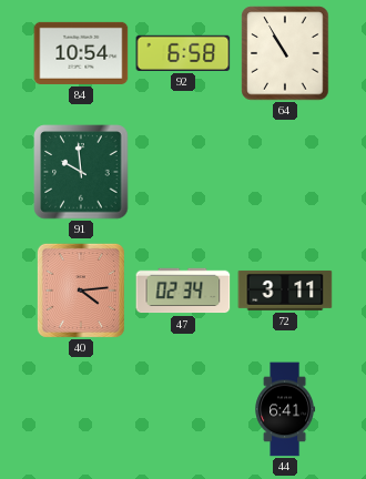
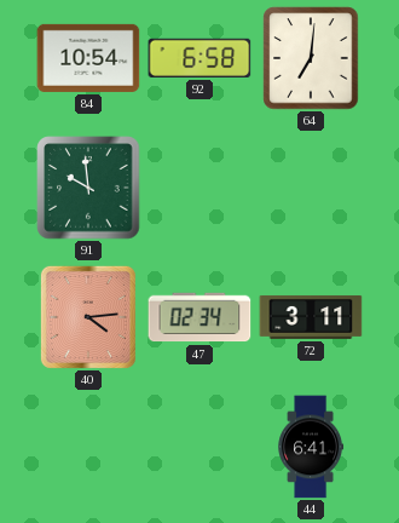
64: 10:55 -> 7:01
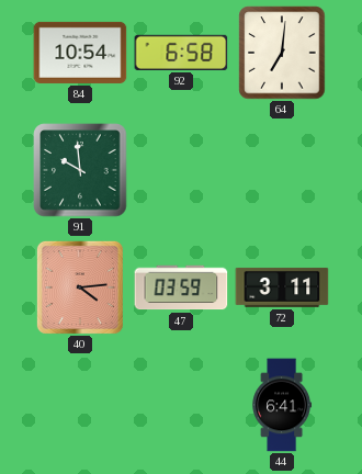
47: 02:34 -> 03:59
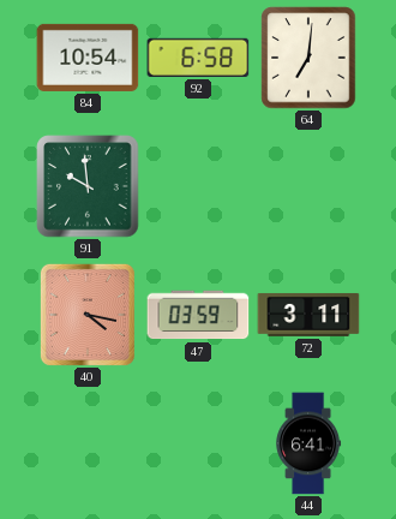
40: 4:14 -> 4:17
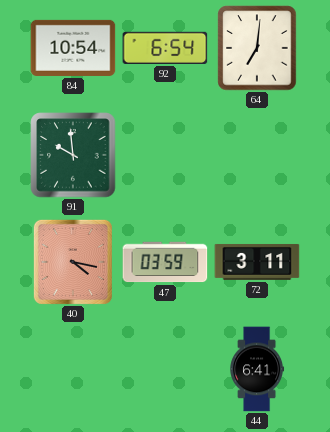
92: 6:58 -> 6:54
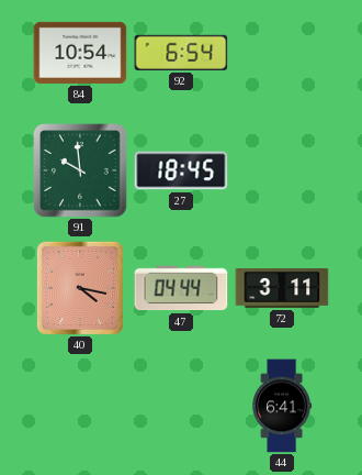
64: 7:01 -> none
27: none -> 18:45
47: 03:59 -> 04:44
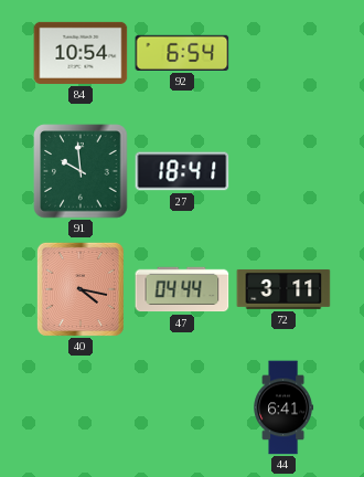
27: 18:45 -> 18:41
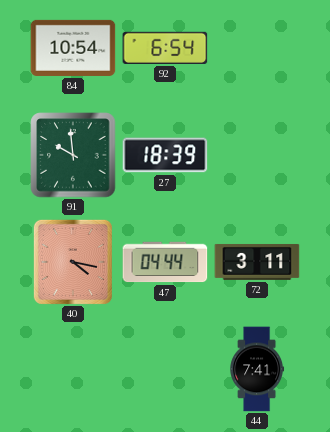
27: 18:41 -> 18:39
44: 6:41 -> 7:41
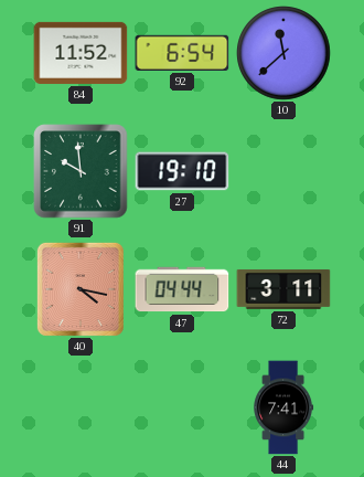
84: 10:54 -> 11:52
10: none -> 11:38
27: 18:39 -> 19:10
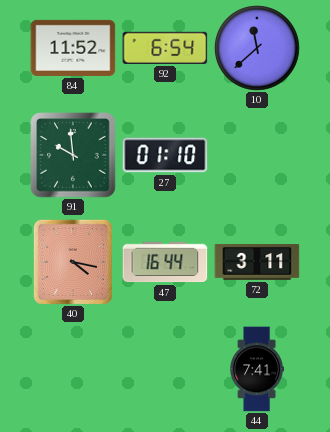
27: 19:10 -> 01:10
47: 04:44 -> 16:44
